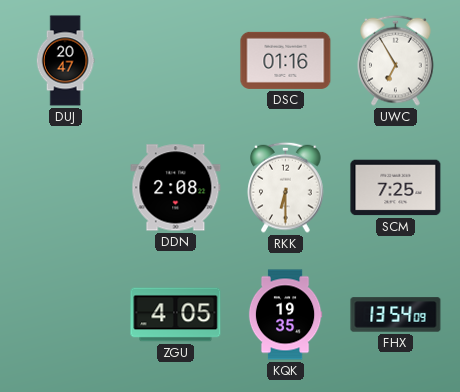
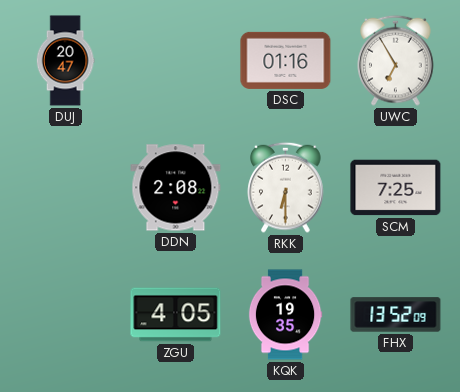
FHX: 13:54 -> 13:52
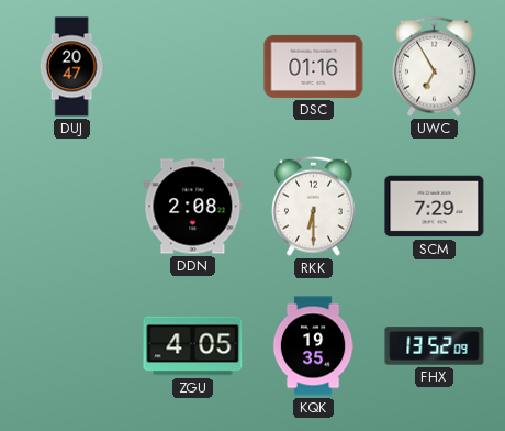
SCM: 7:25 -> 7:29
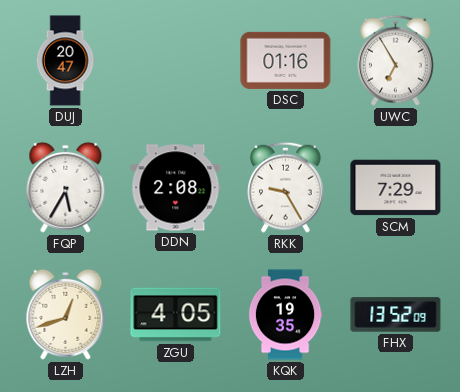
FQP: none -> 5:35
RKK: 6:30 -> 9:25
LZH: none -> 12:42
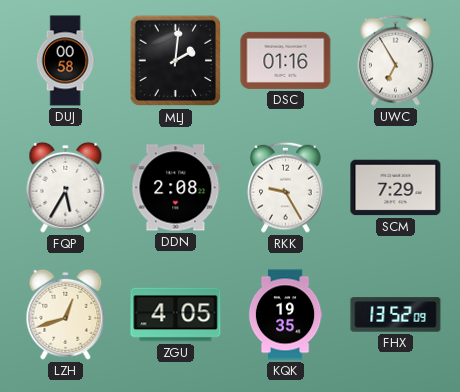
DUJ: 20:47 -> 00:58
MLJ: none -> 2:01
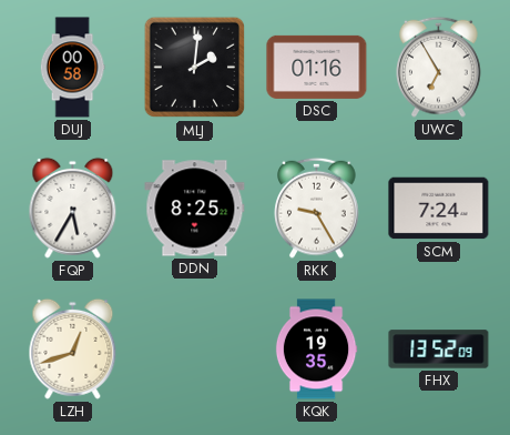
DDN: 2:08 -> 8:25
SCM: 7:29 -> 7:24
ZGU: 4:05 -> none
